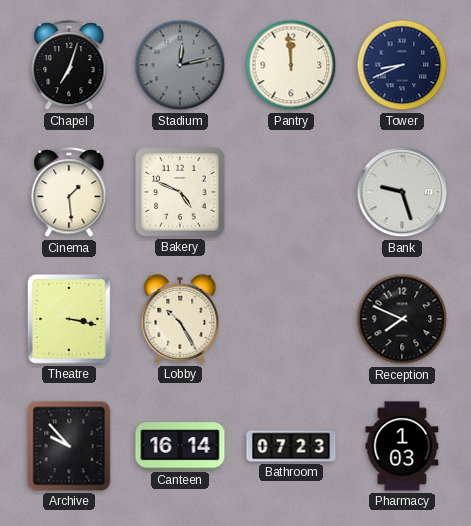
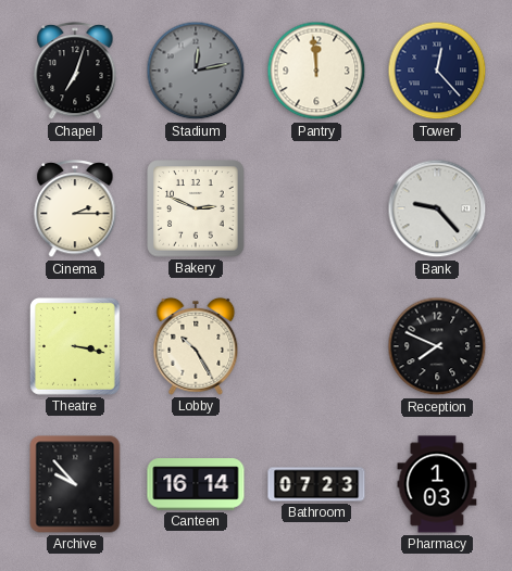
Tower: 8:41 -> 12:23
Cinema: 1:29 -> 2:15
Bakery: 4:49 -> 2:49
Bank: 9:27 -> 9:23
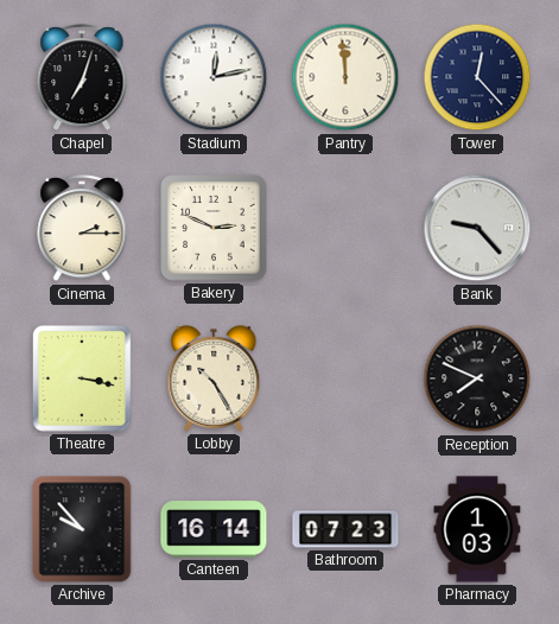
Stadium dial: grey -> white
